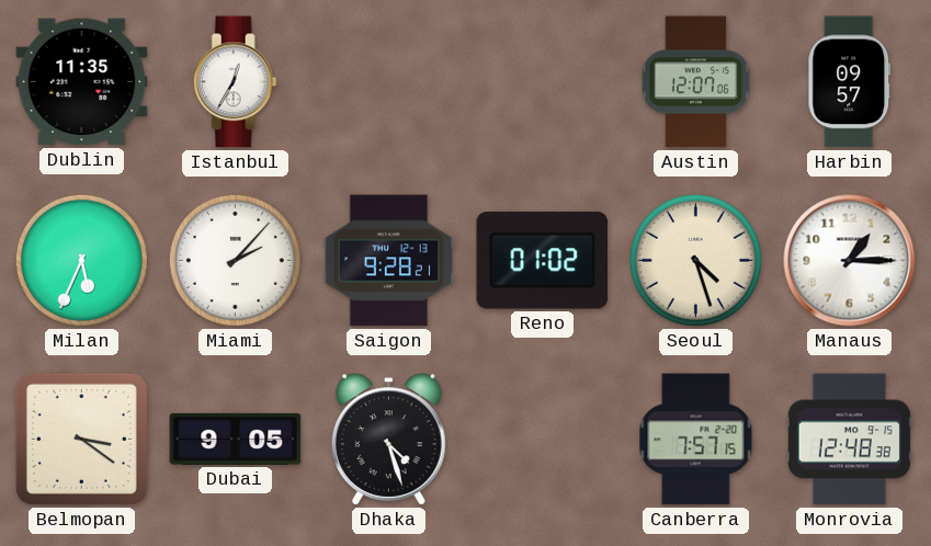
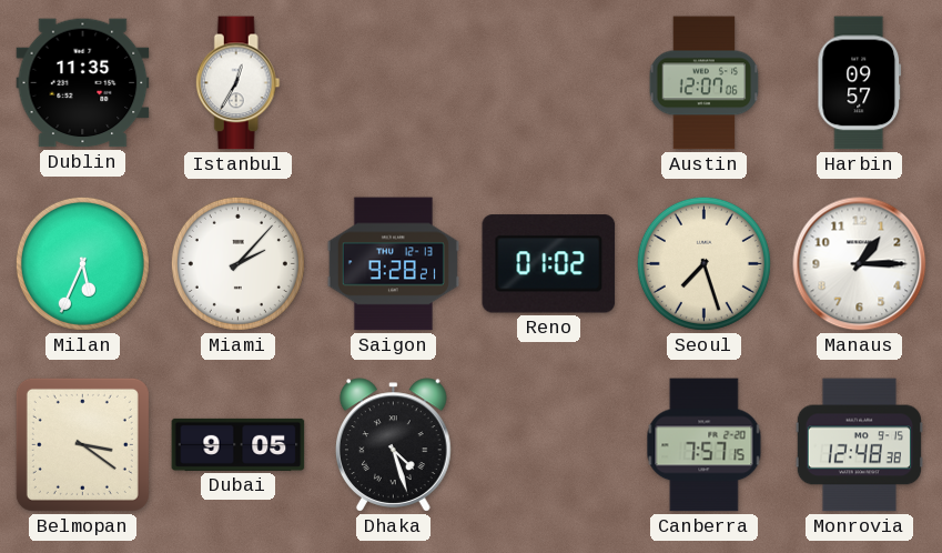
Seoul: 4:27 -> 7:27
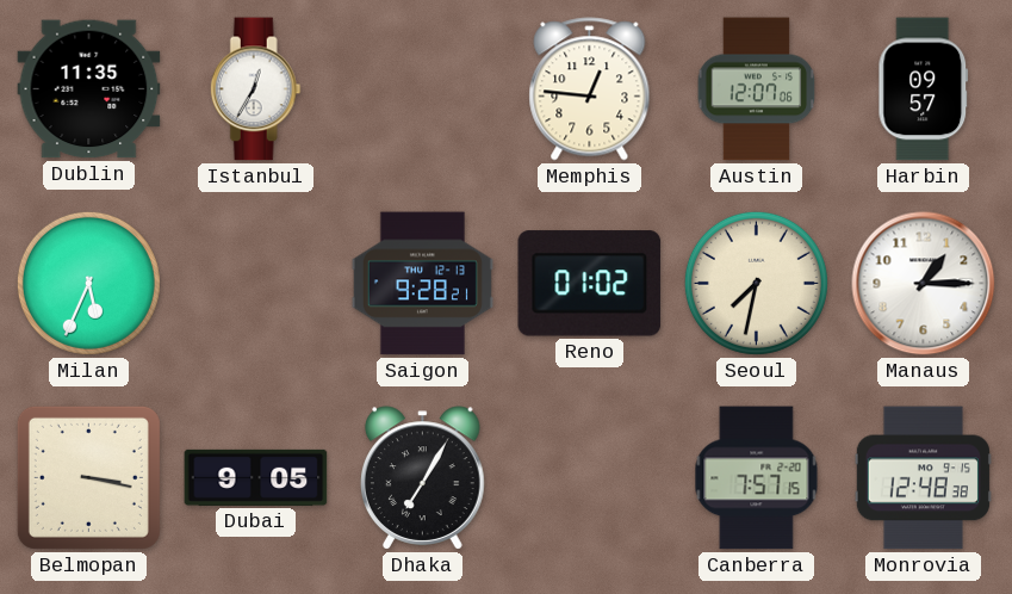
Memphis: none -> 12:46
Miami: 2:07 -> none
Seoul: 7:27 -> 7:32
Belmopan: 3:21 -> 3:17
Dhaka: 4:27 -> 7:05
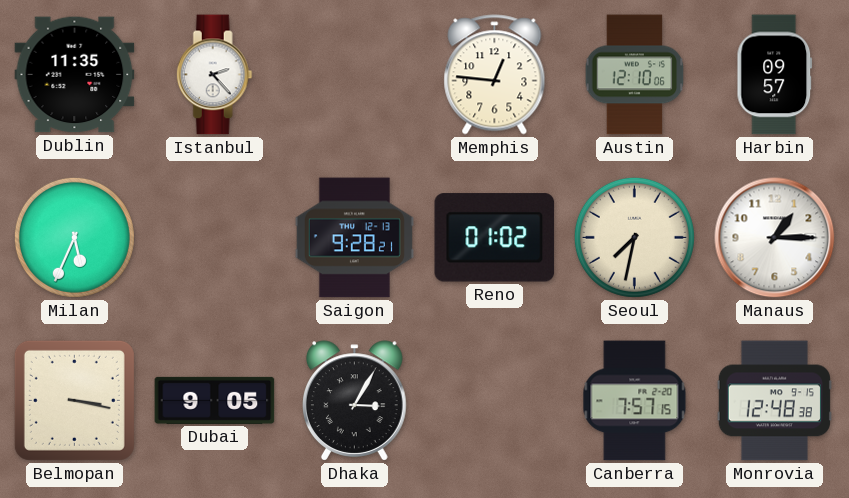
Istanbul: 12:35 -> 2:23
Austin: 12:07 -> 12:10
Dhaka: 7:05 -> 3:05
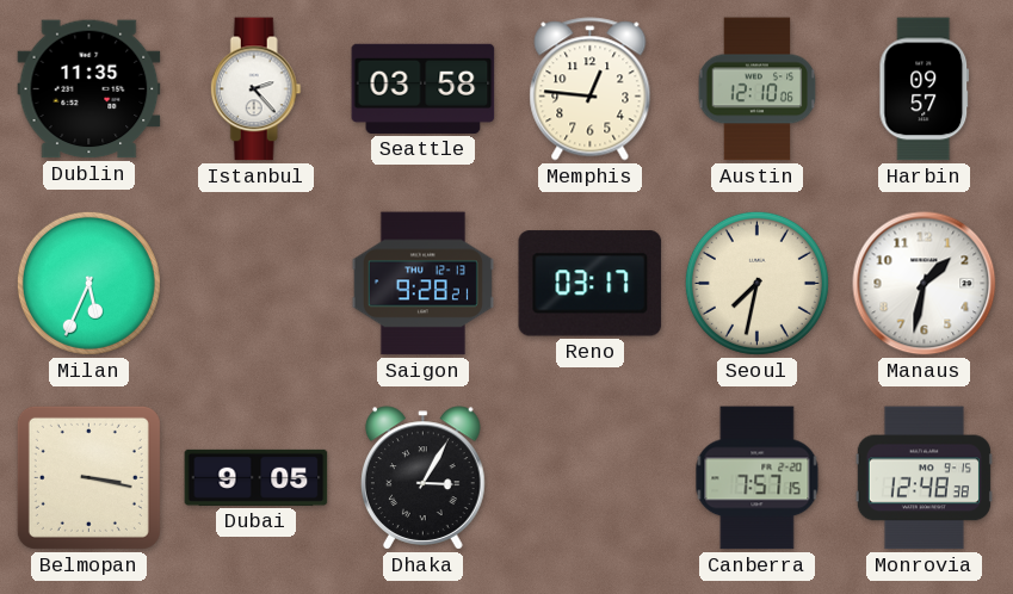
Seattle: none -> 03:58
Reno: 01:02 -> 03:17
Manaus: 1:15 -> 1:32
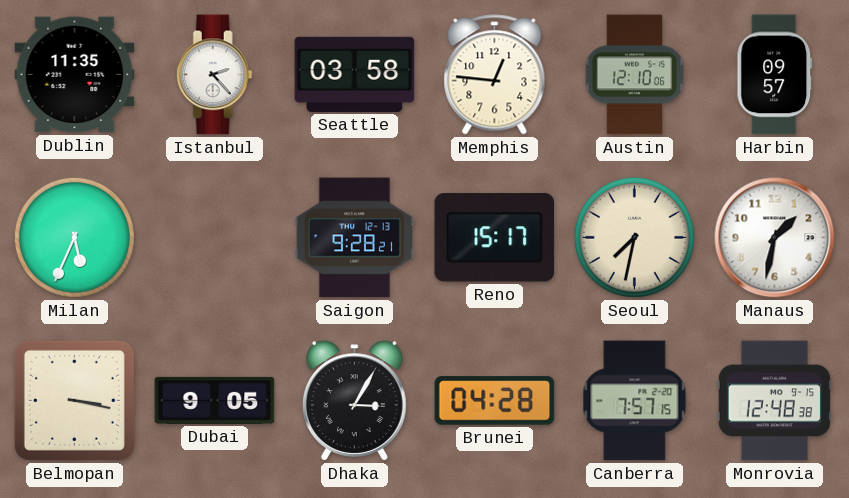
Reno: 03:17 -> 15:17
Brunei: none -> 04:28
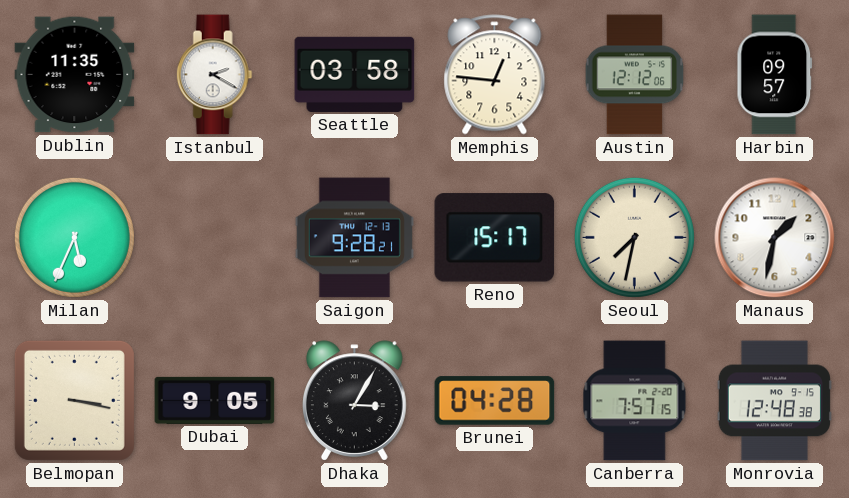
Istanbul: 2:23 -> 2:20
Austin: 12:10 -> 12:12
